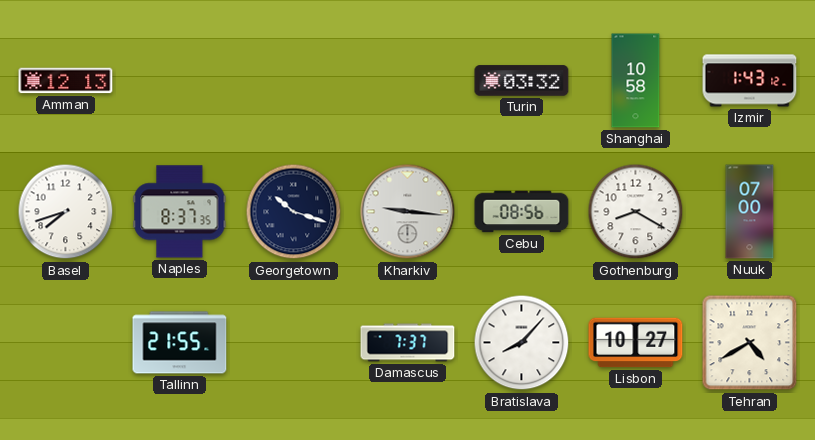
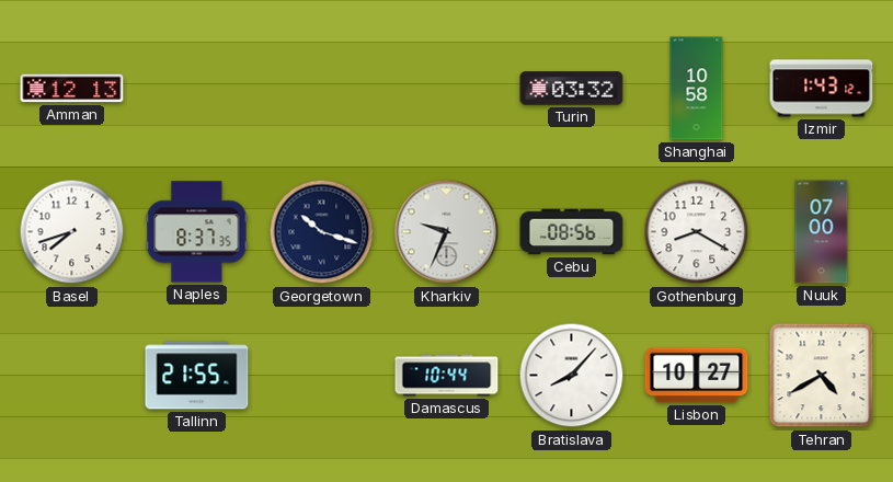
Kharkiv: 9:16 -> 9:34
Damascus: 7:37 -> 10:44
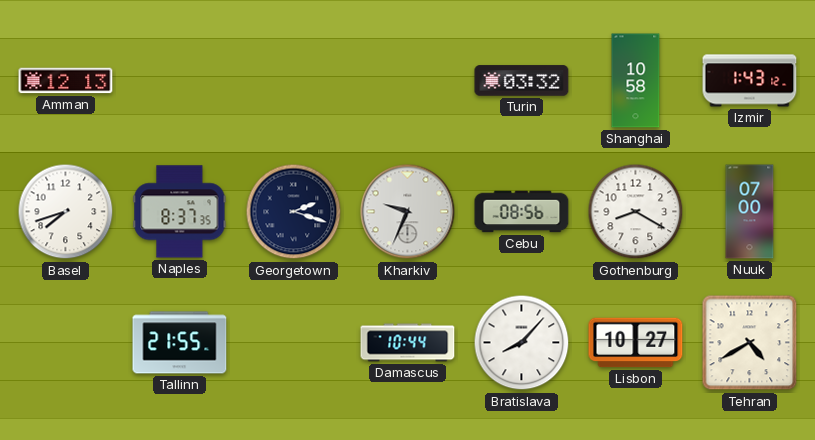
Georgetown: 10:18 -> 2:18
